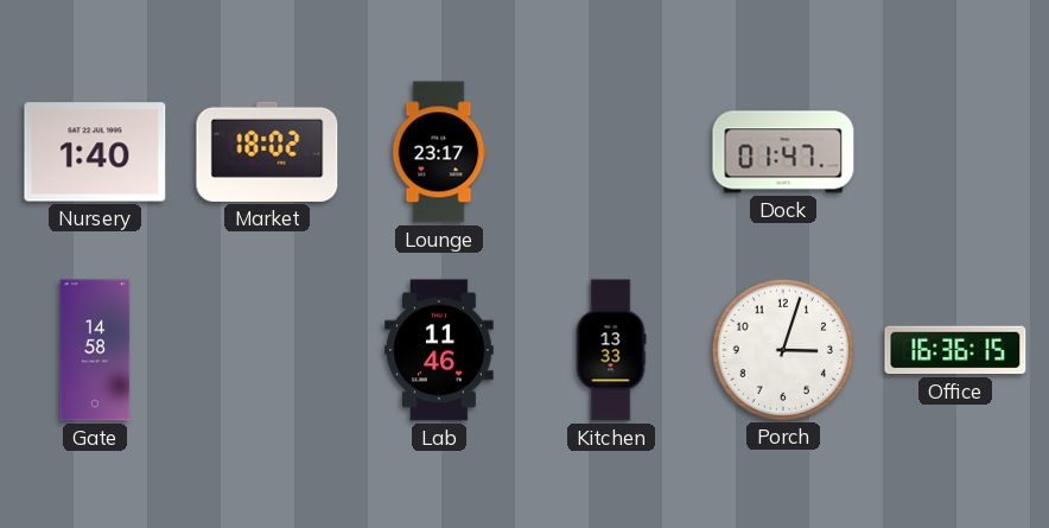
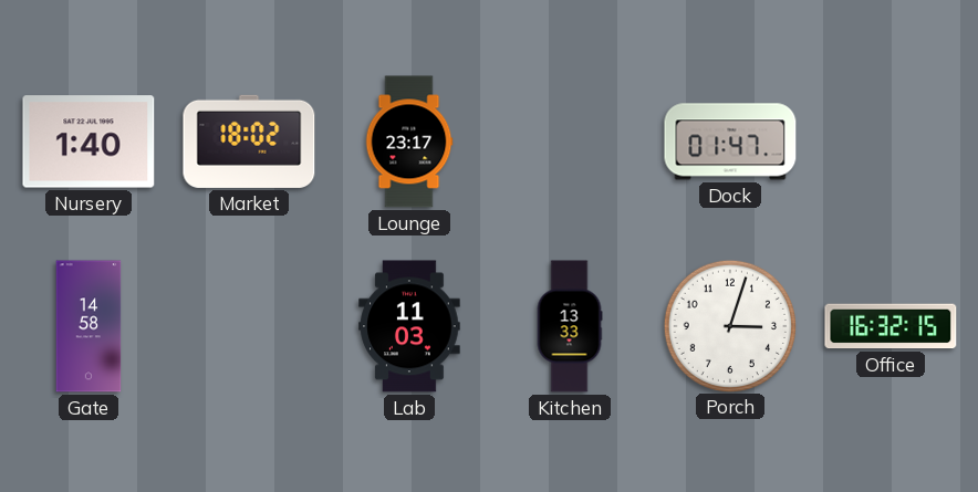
Lab: 11:46 -> 11:03
Office: 16:36 -> 16:32
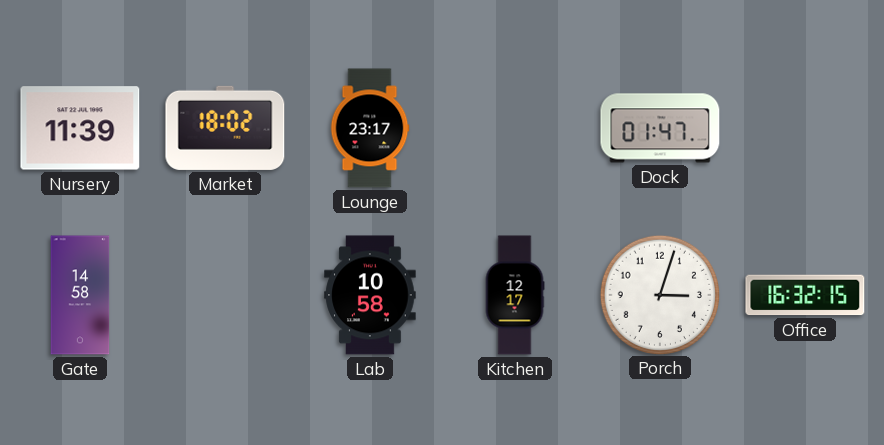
Nursery: 1:40 -> 11:39
Lab: 11:03 -> 10:58
Kitchen: 13:33 -> 12:17
